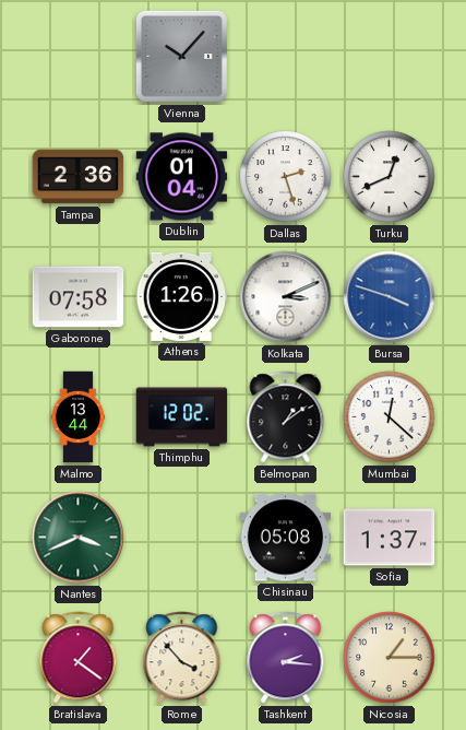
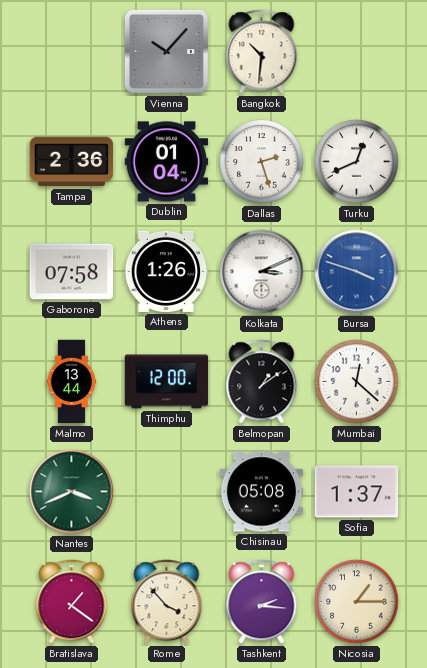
Bangkok: none -> 10:31
Thimphu: 12:02 -> 12:00
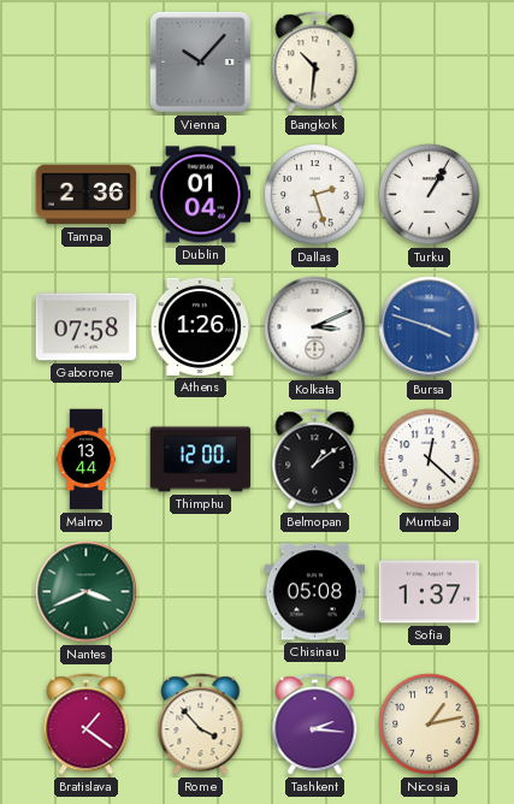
Turku: 12:41 -> 1:05
Nicosia: 1:15 -> 1:13
